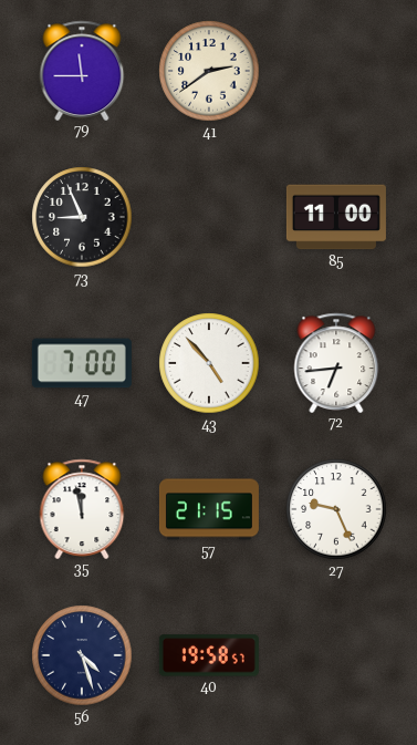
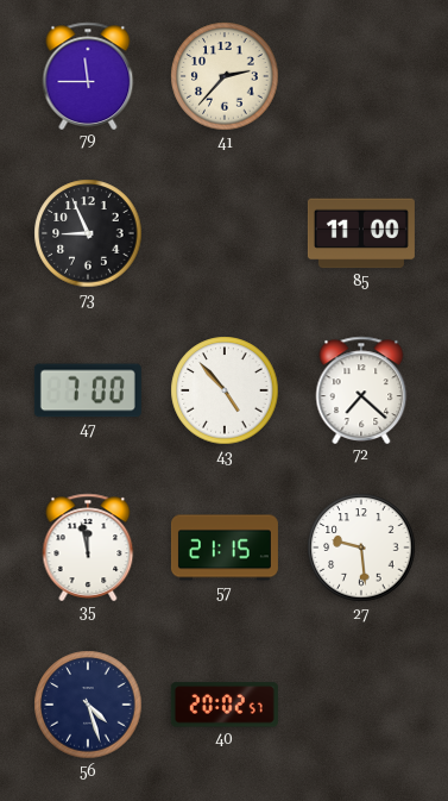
41: 2:39 -> 2:37
72: 6:44 -> 7:22
27: 9:26 -> 9:29
40: 19:58 -> 20:02
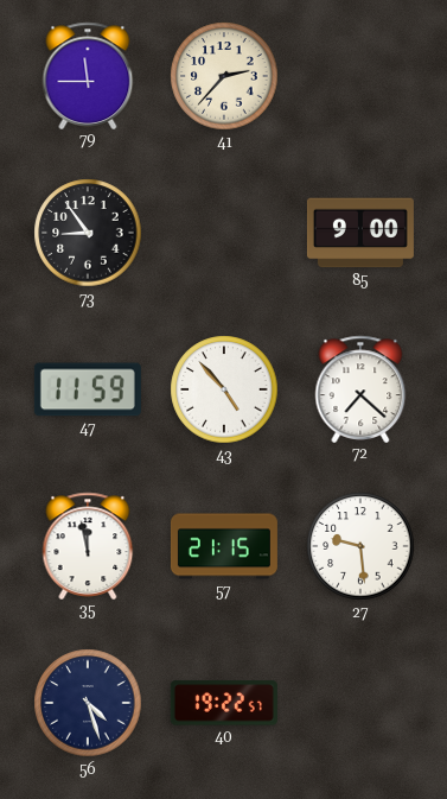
73: 8:56 -> 8:54
85: 11:00 -> 9:00
47: 7:00 -> 11:59
40: 20:02 -> 19:22
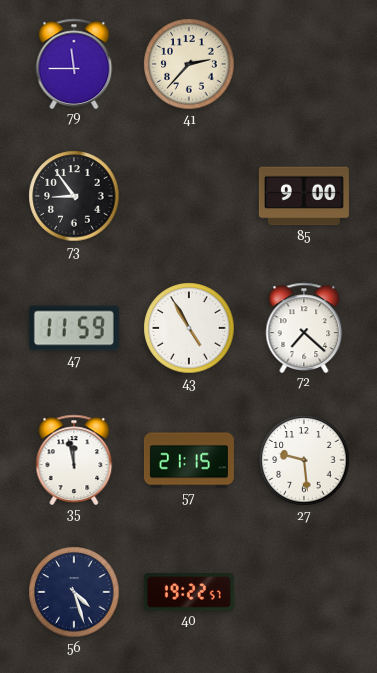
43: 4:53 -> 4:55
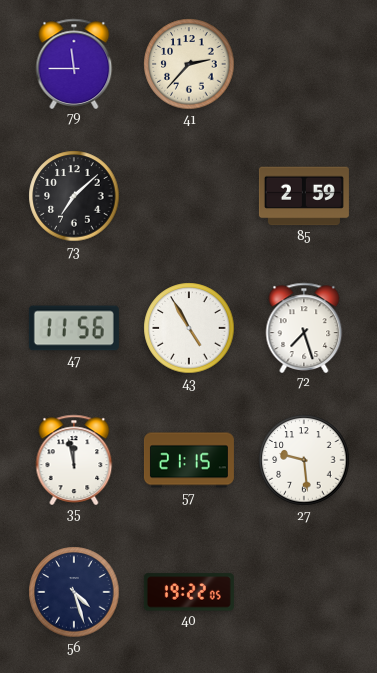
73: 8:54 -> 7:08
85: 9:00 -> 2:59
47: 11:59 -> 11:56
72: 7:22 -> 7:27
40: 19:22:57 -> 19:22:05
